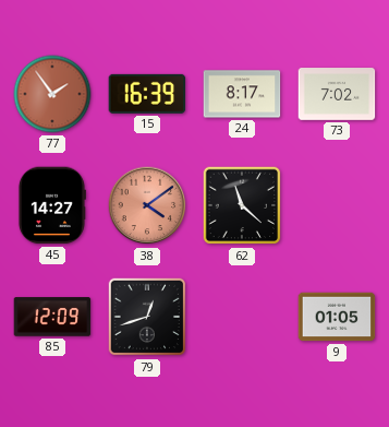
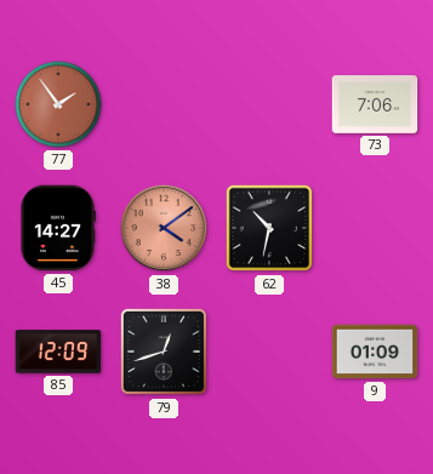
15: 16:39 -> none
24: 8:17 -> none
73: 7:02 -> 7:06
62: 11:22 -> 10:32
9: 01:05 -> 01:09
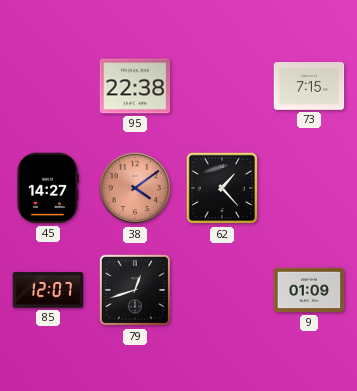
77: 1:54 -> none
95: none -> 22:38
73: 7:06 -> 7:15
62: 10:32 -> 1:23
85: 12:09 -> 12:07
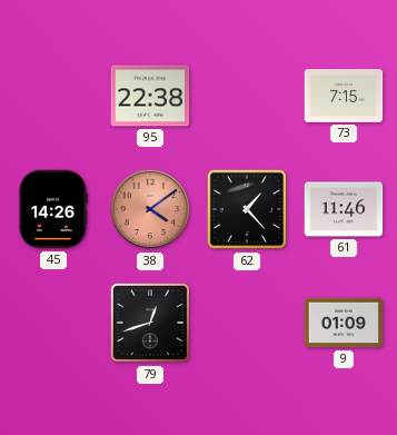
45: 14:27 -> 14:26
61: none -> 11:46
85: 12:07 -> none
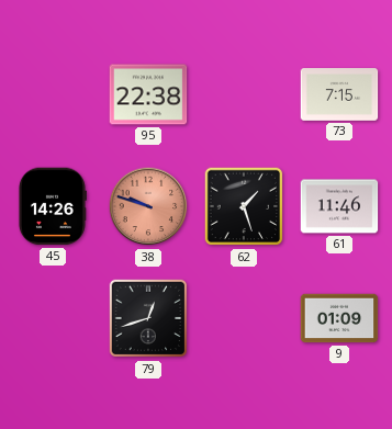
38: 4:09 -> 9:48
62: 1:23 -> 1:27
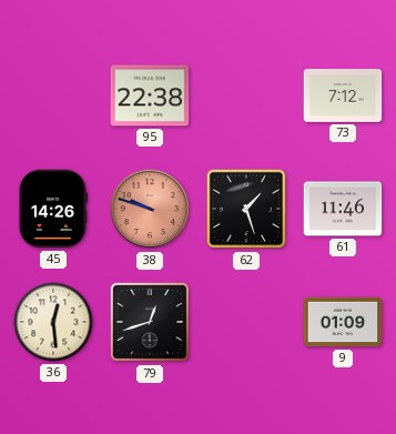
73: 7:15 -> 7:12
36: none -> 12:29
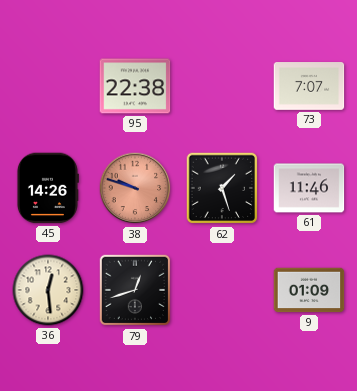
73: 7:12 -> 7:07
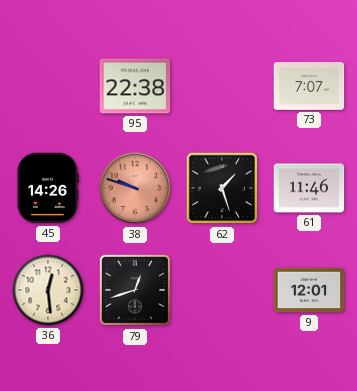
9: 01:09 -> 12:01
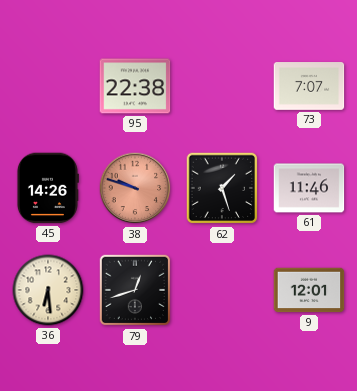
36: 12:29 -> 6:29
